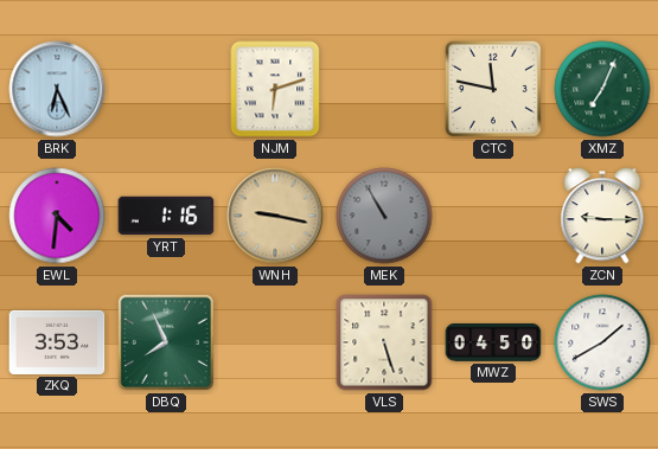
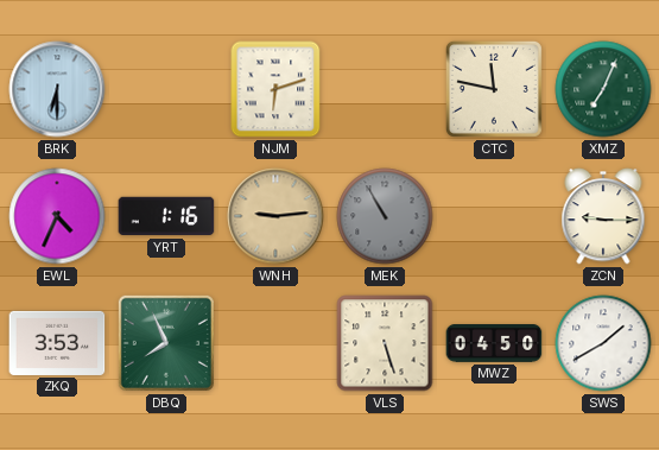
BRK: 6:26 -> 6:30
EWL: 4:31 -> 4:34
WNH: 9:17 -> 9:14
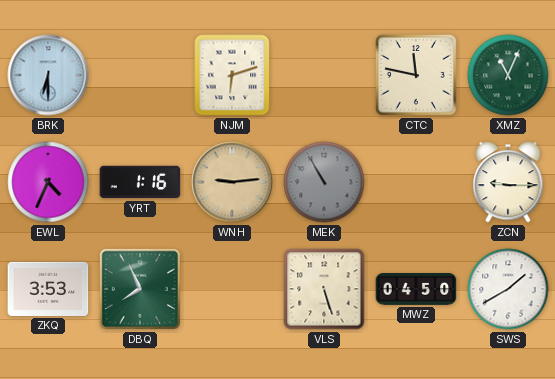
XMZ: 7:04 -> 11:04
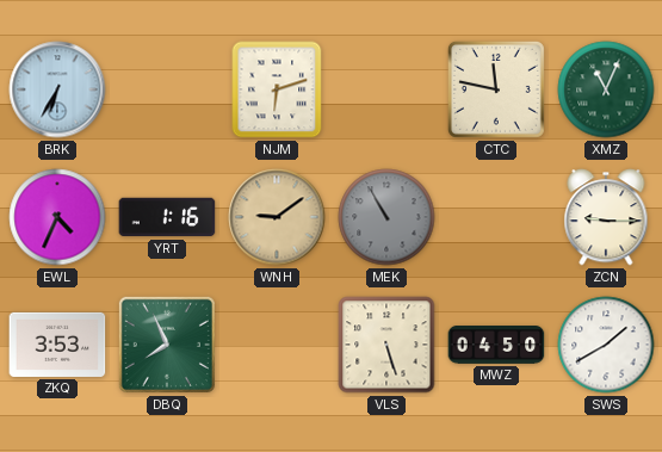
BRK: 6:30 -> 6:35
WNH: 9:14 -> 9:09
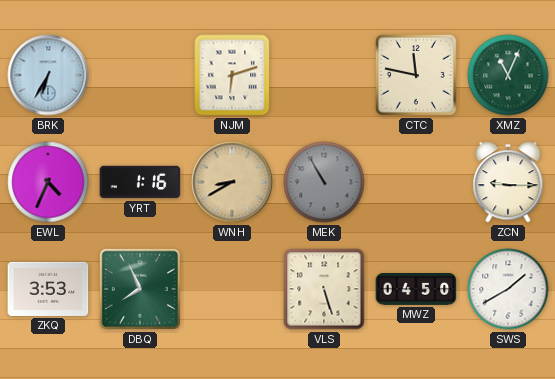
WNH: 9:09 -> 8:40
